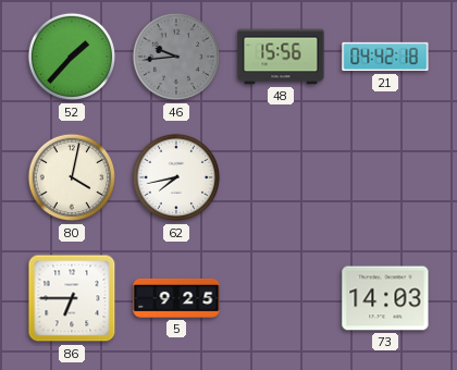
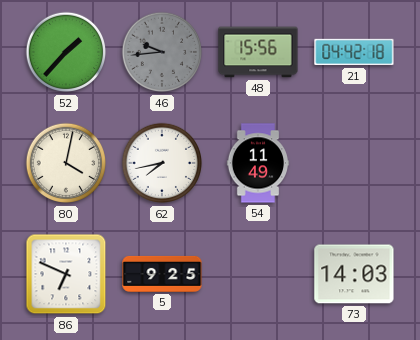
54: none -> 11:49
86: 6:45 -> 6:49
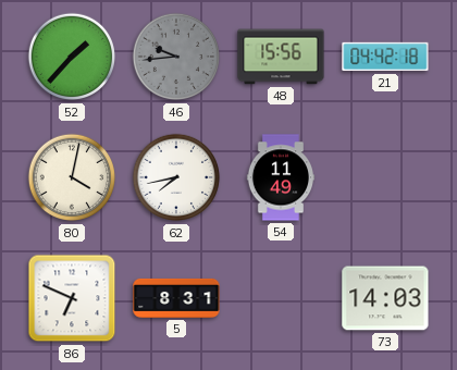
5: 9:25 -> 8:31
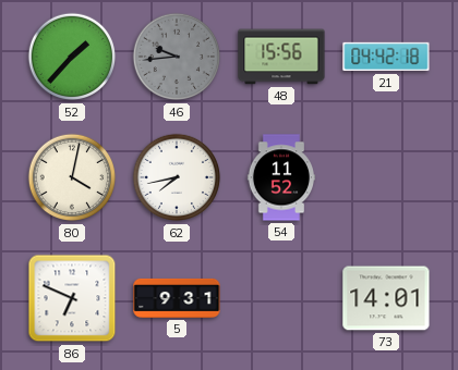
54: 11:49 -> 11:52
5: 8:31 -> 9:31
73: 14:03 -> 14:01
